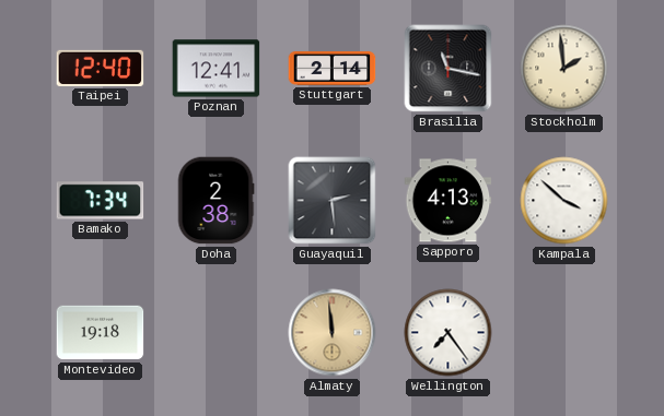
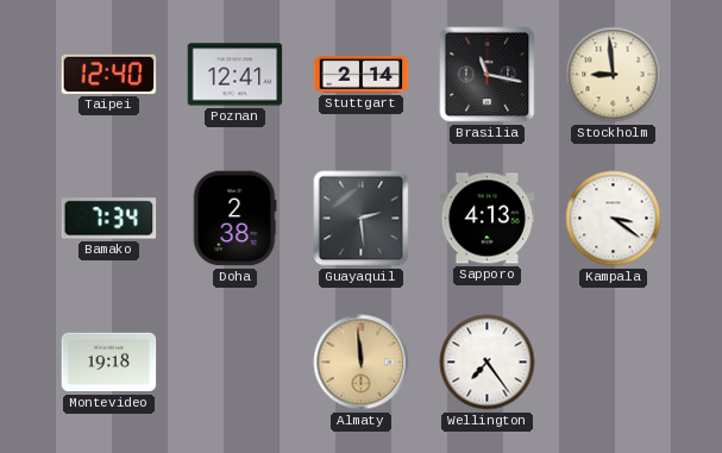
Stockholm: 1:59 -> 8:59
Kampala: 3:52 -> 3:21
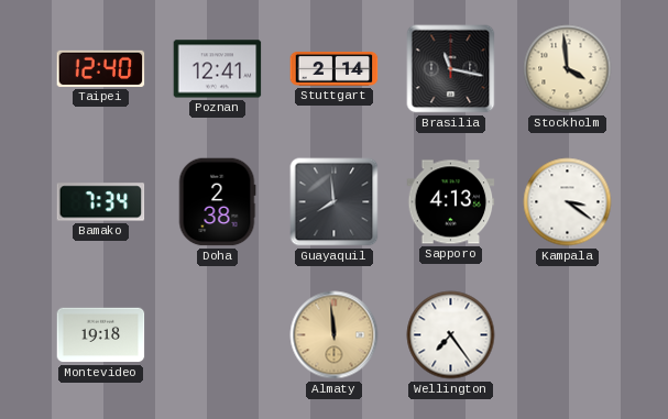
Stockholm: 8:59 -> 3:59
Guayaquil: 2:29 -> 7:59
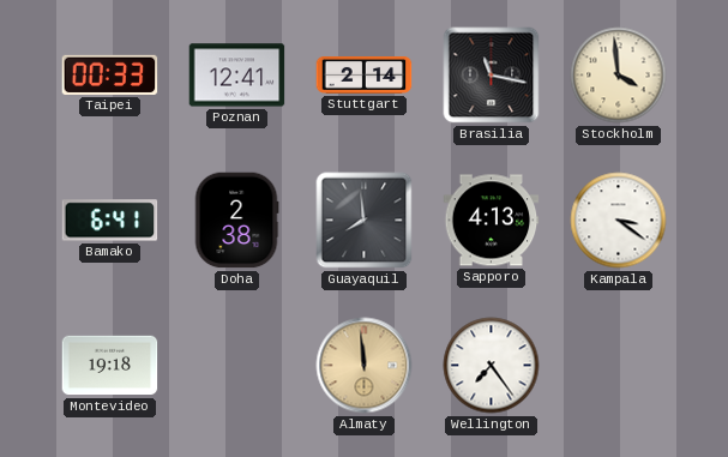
Taipei: 12:40 -> 00:33
Bamako: 7:34 -> 6:41
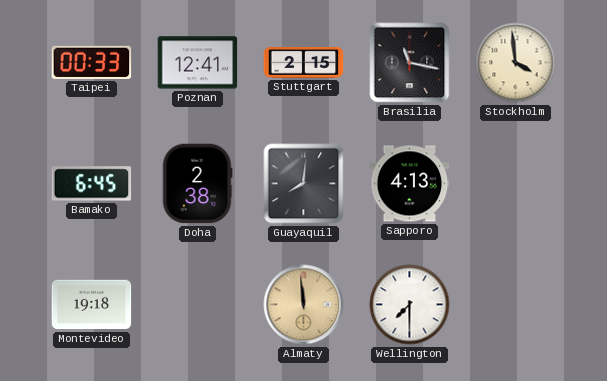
Stuttgart: 2:14 -> 2:15
Bamako: 6:41 -> 6:45
Guayaquil: 7:59 -> 8:01
Kampala: 3:21 -> none
Wellington: 7:24 -> 7:30
